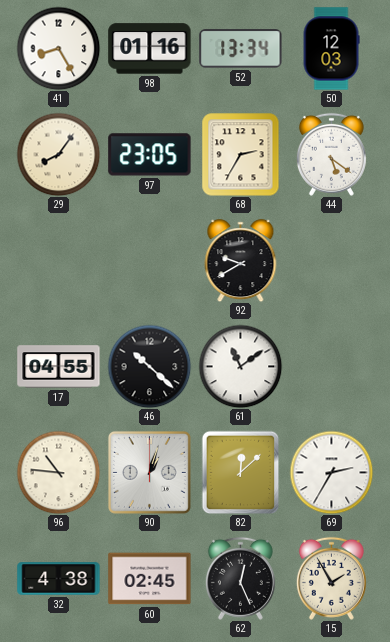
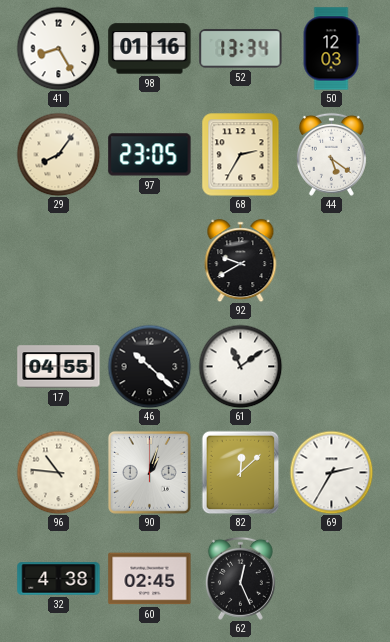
15: 1:55 -> none
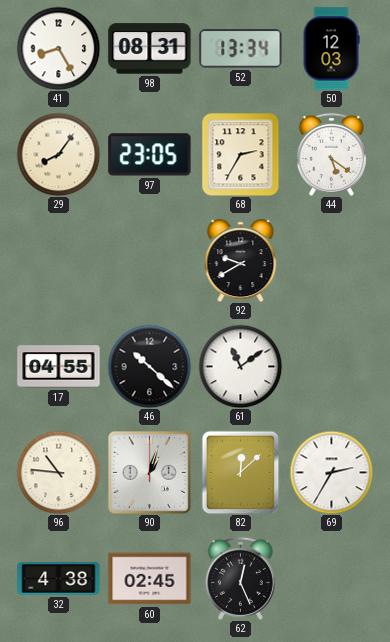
98: 01:16 -> 08:31
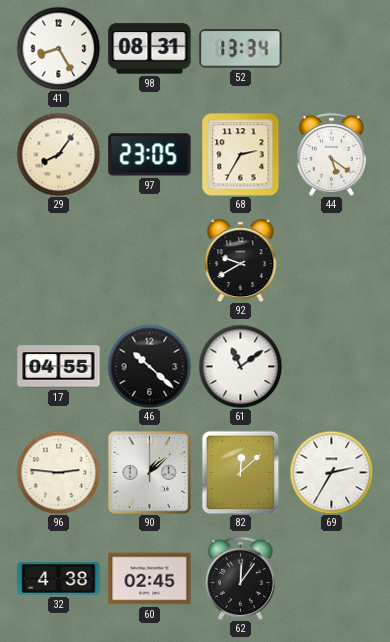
50: 12:03 -> none
96: 10:46 -> 2:46
90: 1:03 -> 1:08
62: 12:26 -> 12:06
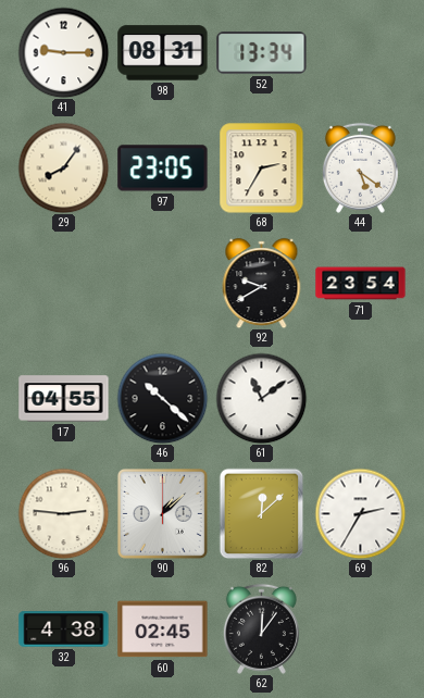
41: 8:25 -> 9:15
71: none -> 23:54
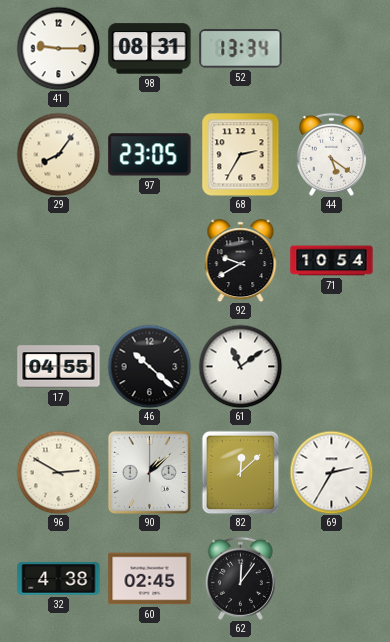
71: 23:54 -> 10:54
96: 2:46 -> 2:50
